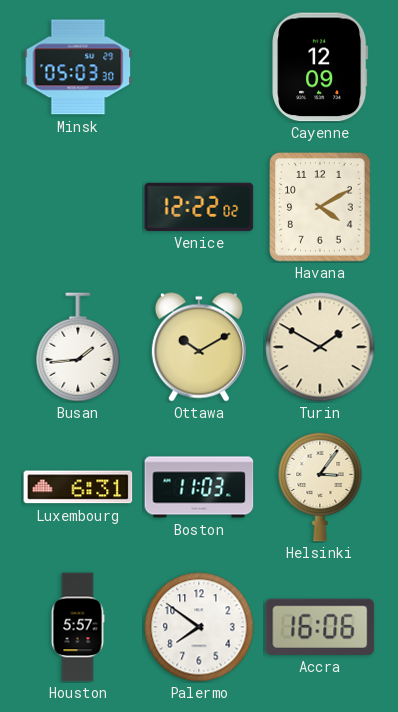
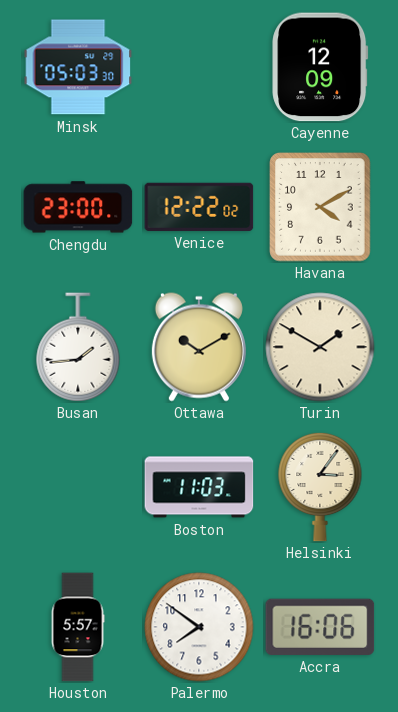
Chengdu: none -> 23:00
Luxembourg: 6:31 -> none
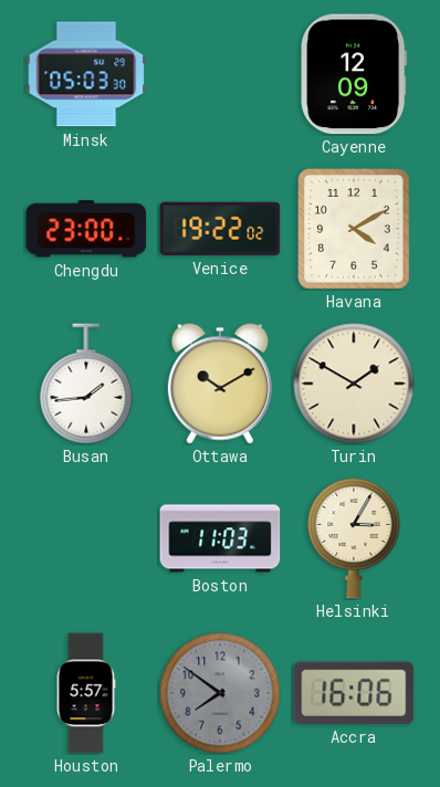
Venice: 12:22 -> 19:22
Helsinki: 3:06 -> 3:05
Palermo dial: white -> grey
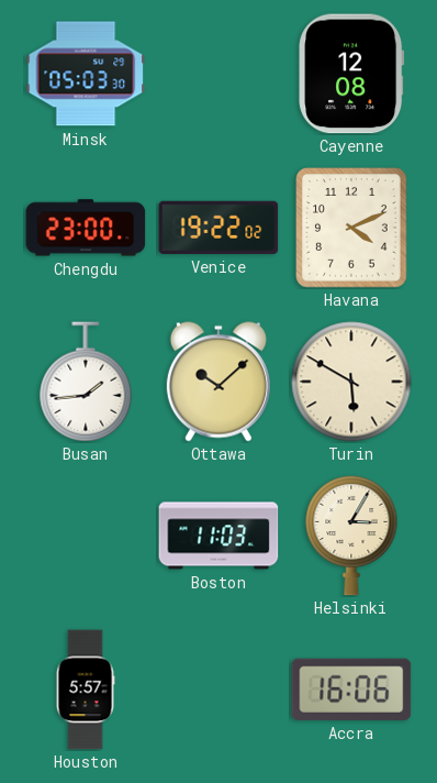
Cayenne: 12:09 -> 12:08
Havana: 4:10 -> 4:11
Ottawa: 10:10 -> 10:08
Turin: 1:50 -> 5:50
Palermo: 7:51 -> none
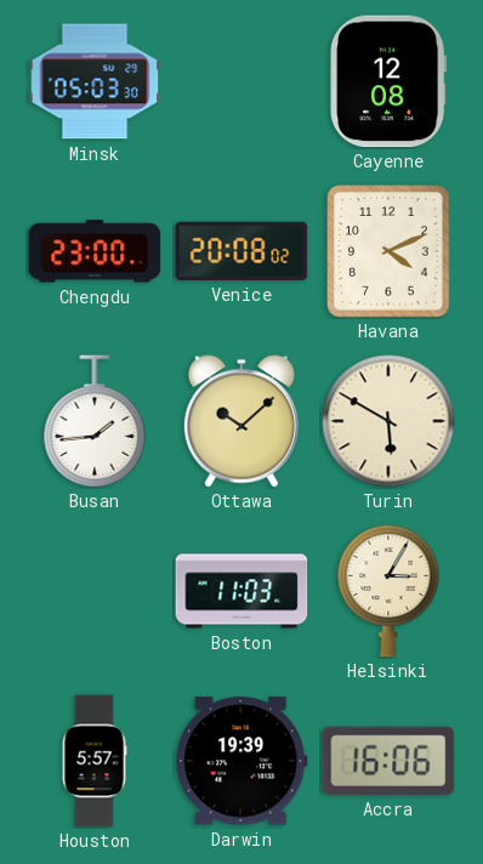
Venice: 19:22 -> 20:08
Darwin: none -> 19:39
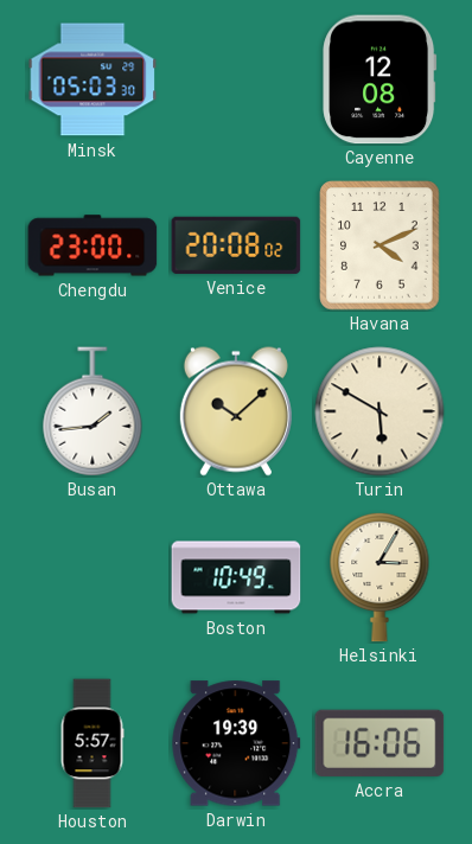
Boston: 11:03 -> 10:49
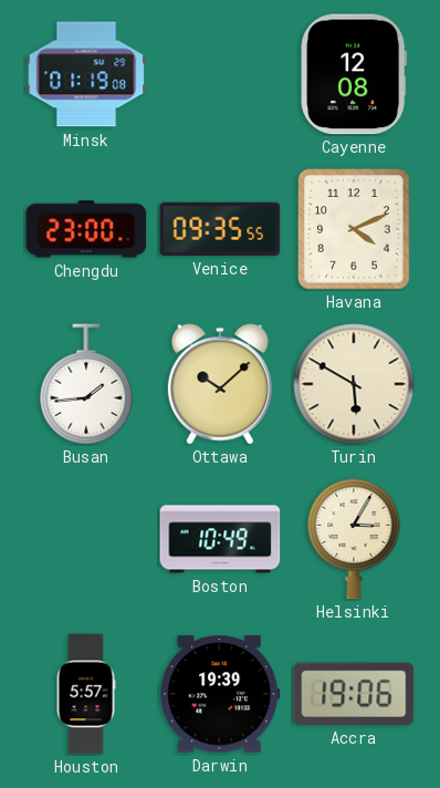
Minsk: 05:03 -> 01:19
Venice: 20:08 -> 09:35
Accra: 16:06 -> 19:06
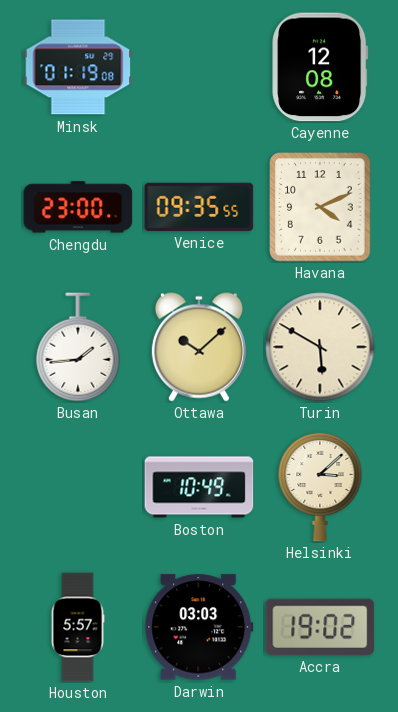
Helsinki: 3:05 -> 3:08
Darwin: 19:39 -> 03:03
Accra: 19:06 -> 19:02
